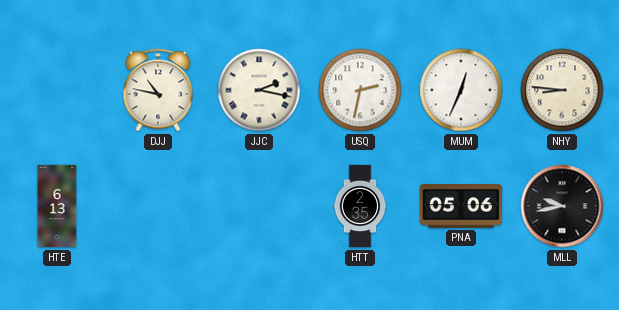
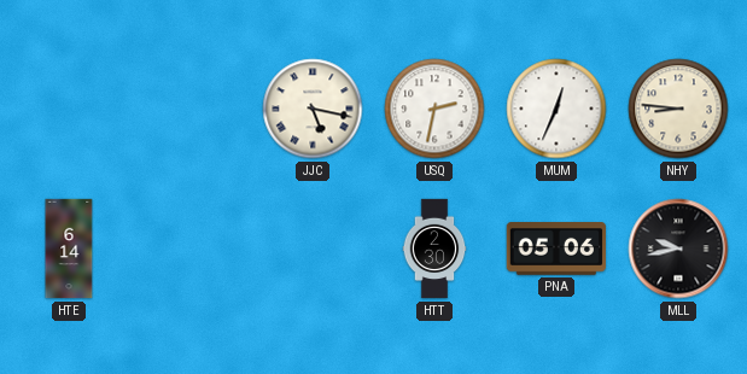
DJJ: 10:47 -> none
JJC: 2:17 -> 5:17
HTE: 6:13 -> 6:14
HTT: 2:35 -> 2:30
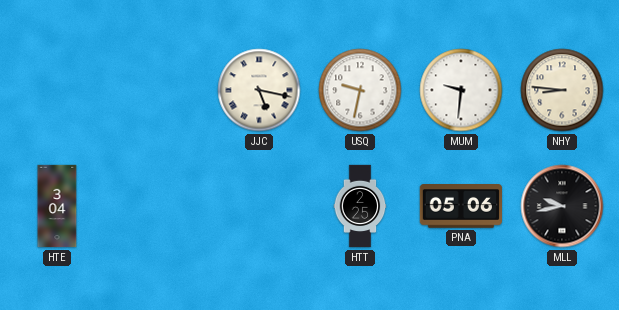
USQ: 2:32 -> 9:32
MUM: 12:34 -> 9:31
HTE: 6:14 -> 3:04
HTT: 2:30 -> 2:25
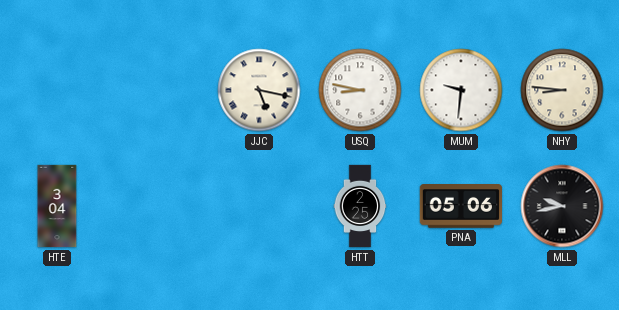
USQ: 9:32 -> 8:47
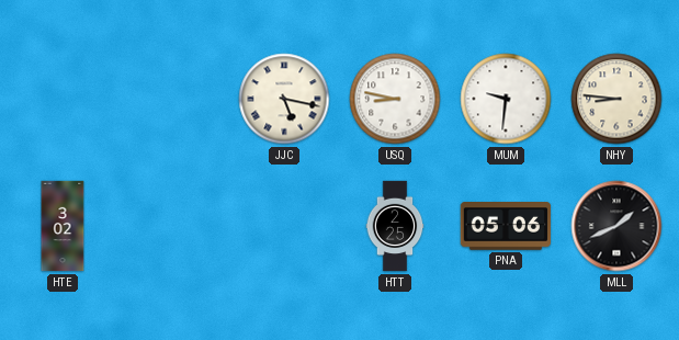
HTE: 3:04 -> 3:02
MLL: 9:43 -> 1:41
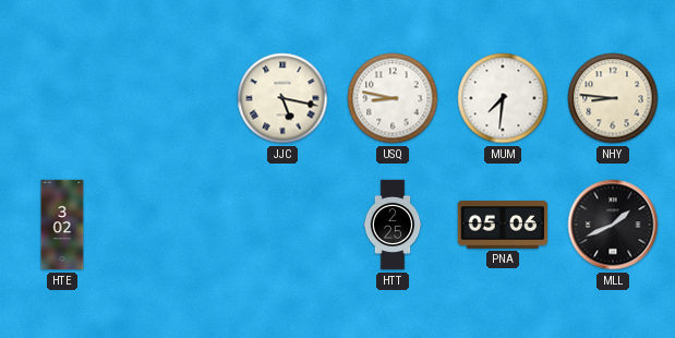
MUM: 9:31 -> 7:31
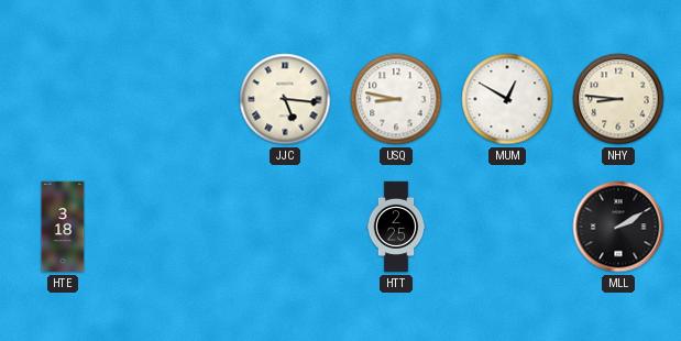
JJC: 5:17 -> 5:16
MUM: 7:31 -> 12:50
HTE: 3:02 -> 3:18
PNA: 05:06 -> none
MLL: 1:41 -> 2:10
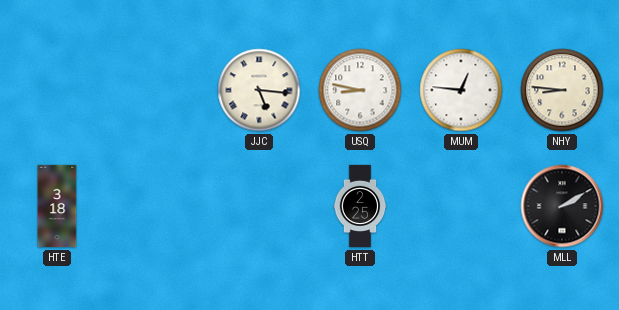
MUM: 12:50 -> 12:46
